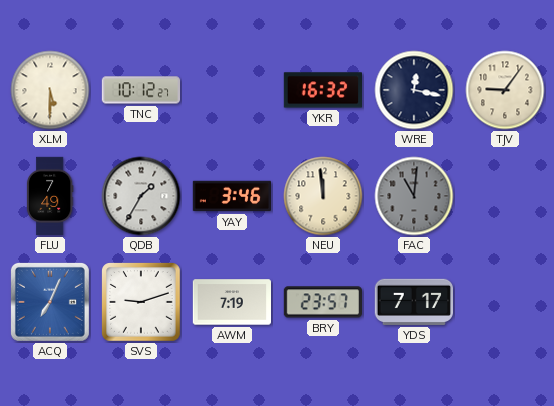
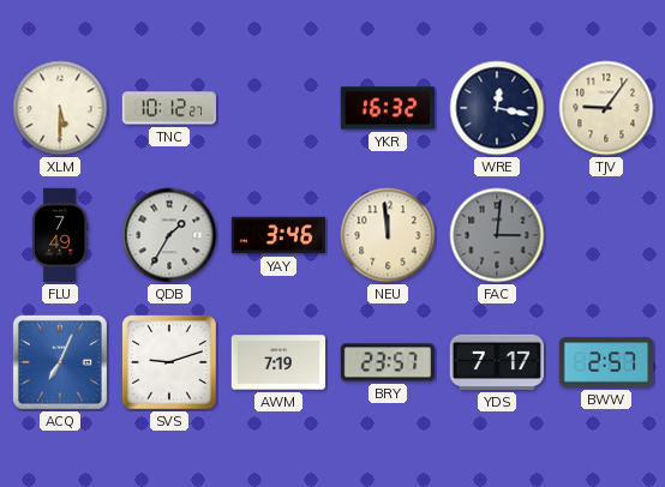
FAC: 11:01 -> 3:01
BWW: none -> 2:57
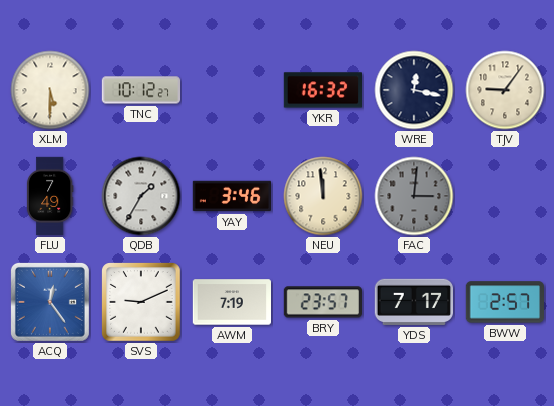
ACQ: 7:04 -> 12:24
SVS: 9:12 -> 9:11
